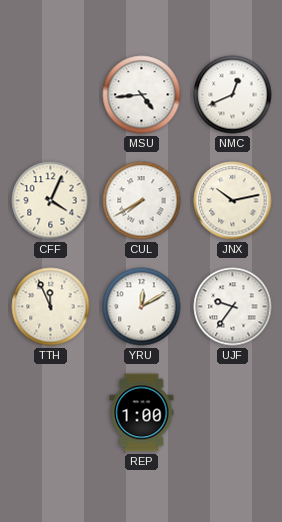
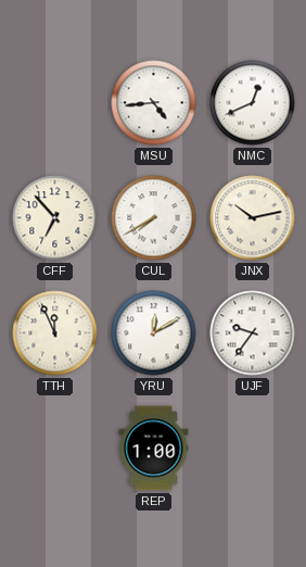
CFF: 4:04 -> 6:53
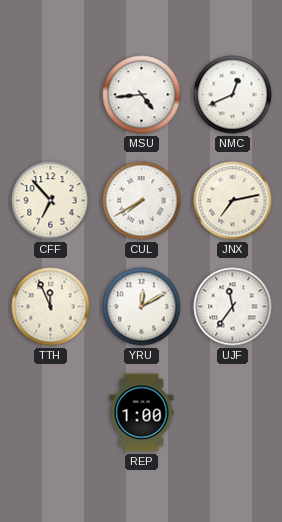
JNX: 10:13 -> 7:13
UJF: 9:36 -> 11:36
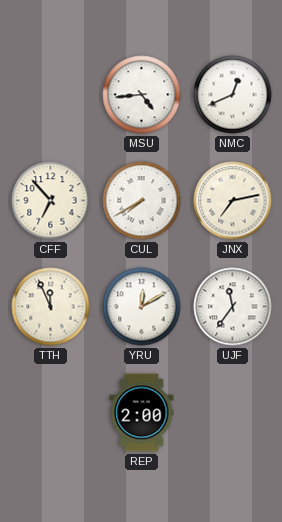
REP: 1:00 -> 2:00
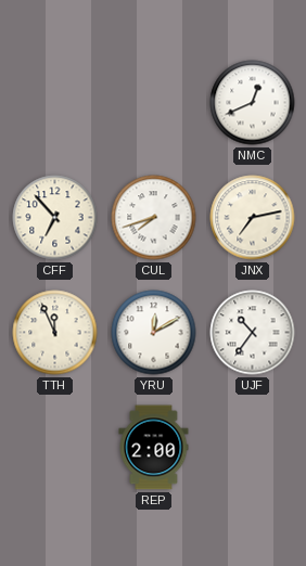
MSU: 4:44 -> none
CUL: 7:40 -> 7:42
UJF: 11:36 -> 10:36
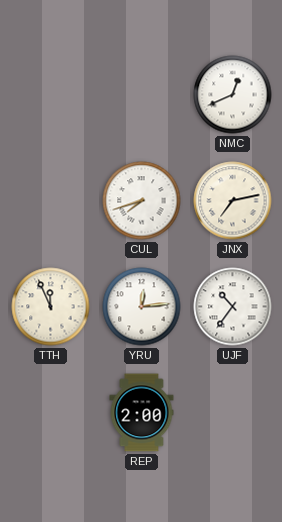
CFF: 6:53 -> none
YRU: 12:10 -> 12:14
